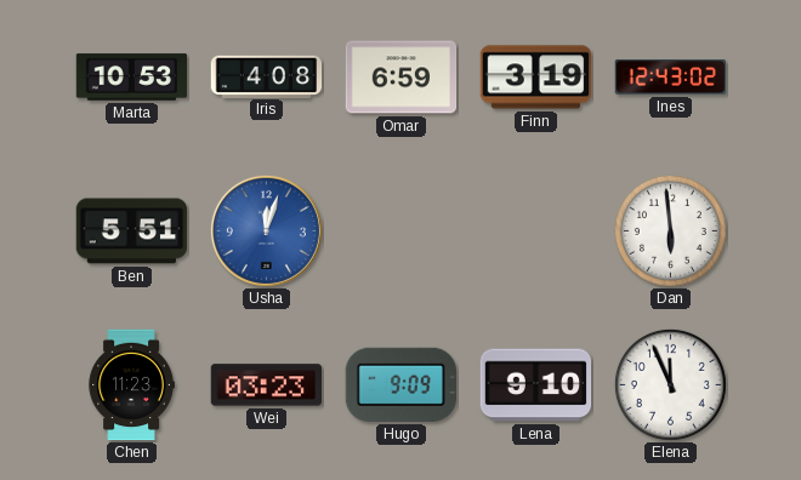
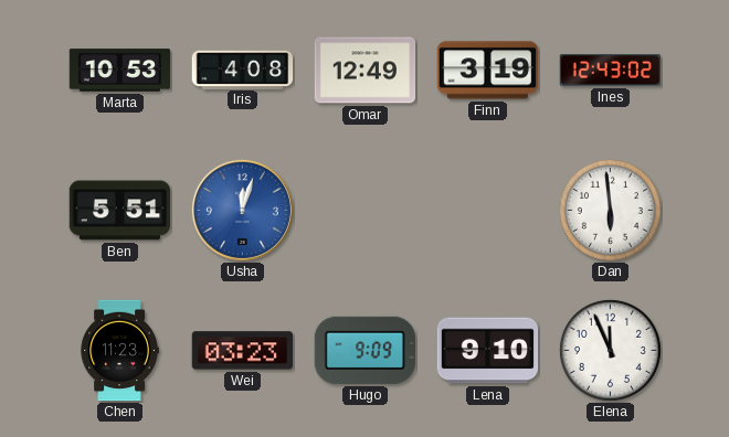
Omar: 6:59 -> 12:49
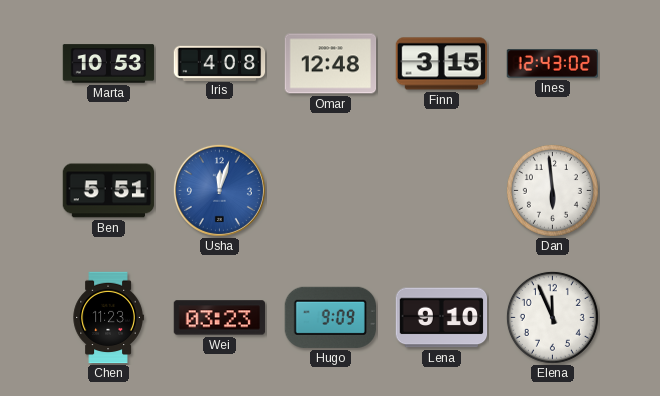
Omar: 12:49 -> 12:48
Finn: 3:19 -> 3:15
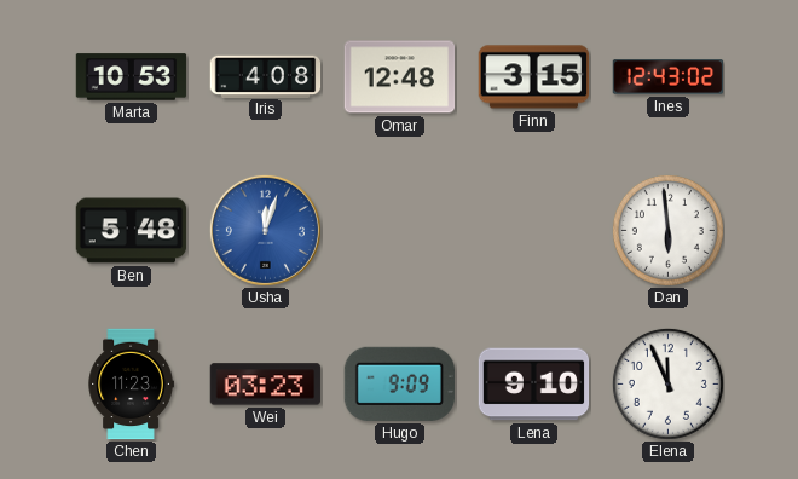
Ben: 5:51 -> 5:48
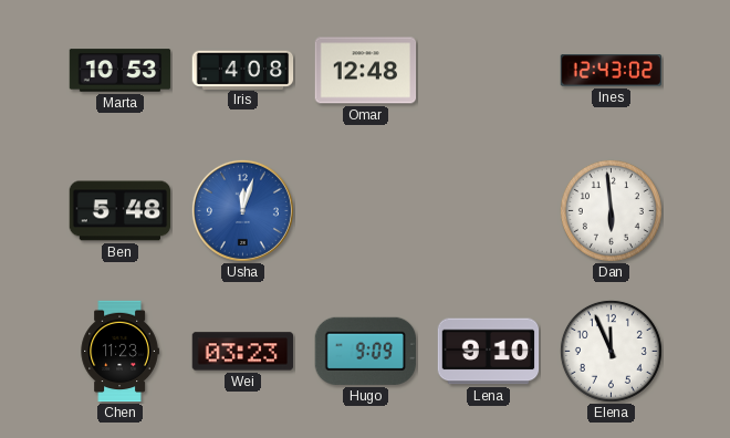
Finn: 3:15 -> none
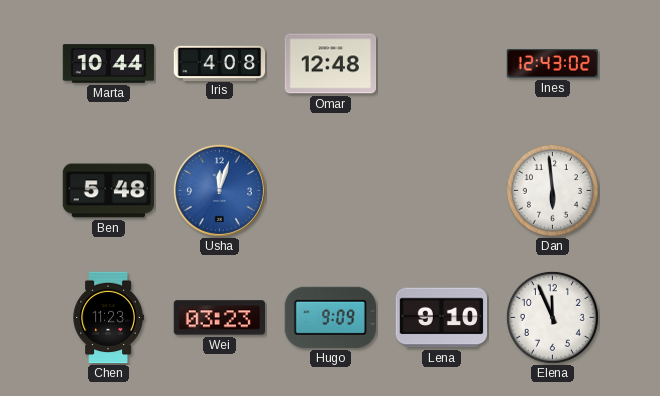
Marta: 10:53 -> 10:44
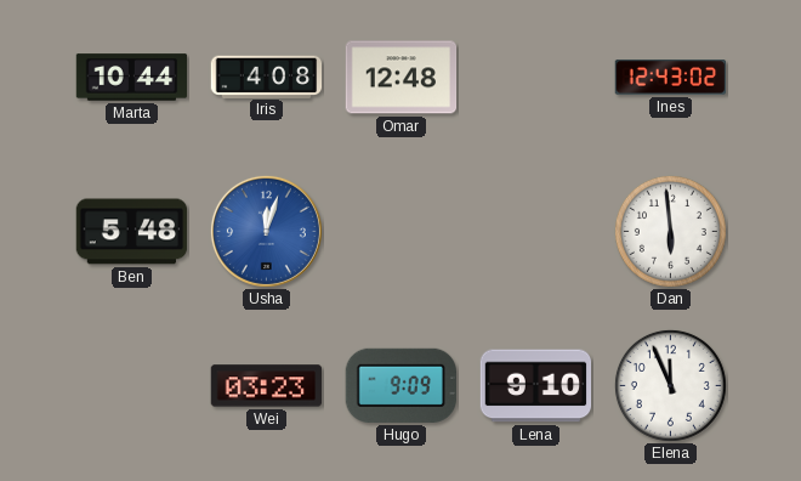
Chen: 11:23 -> none
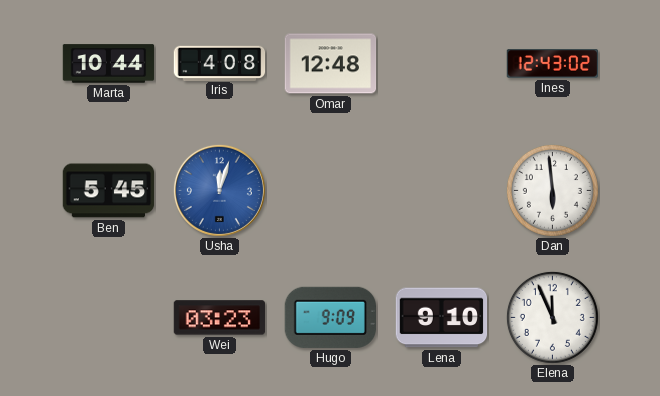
Ben: 5:48 -> 5:45
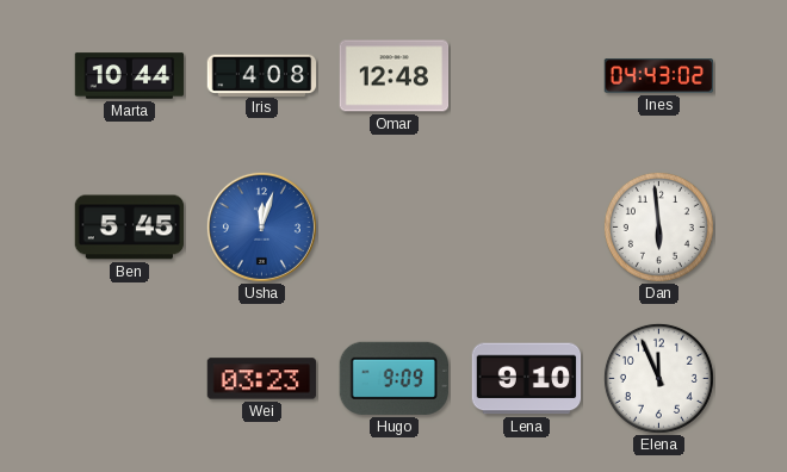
Ines: 12:43 -> 04:43
